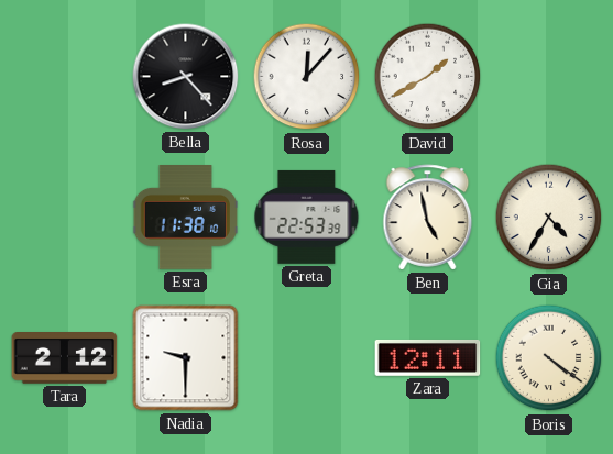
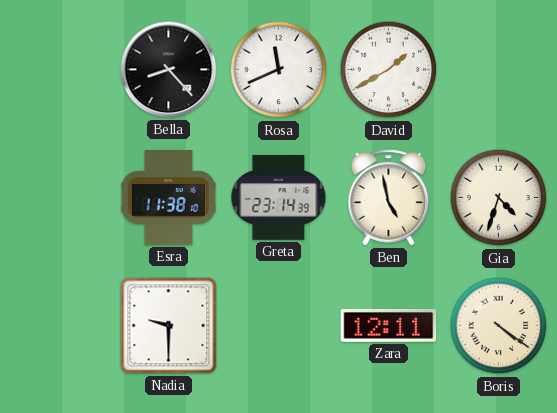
Rosa: 12:07 -> 11:41
Greta: 22:53 -> 23:14
Gia: 4:35 -> 4:33
Tara: 2:12 -> none
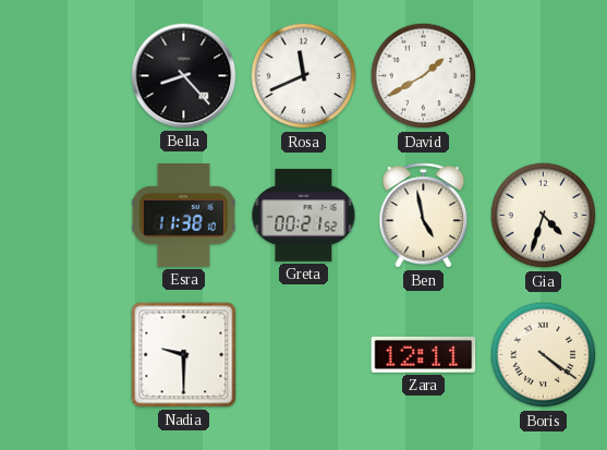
Greta: 23:14 -> 00:21
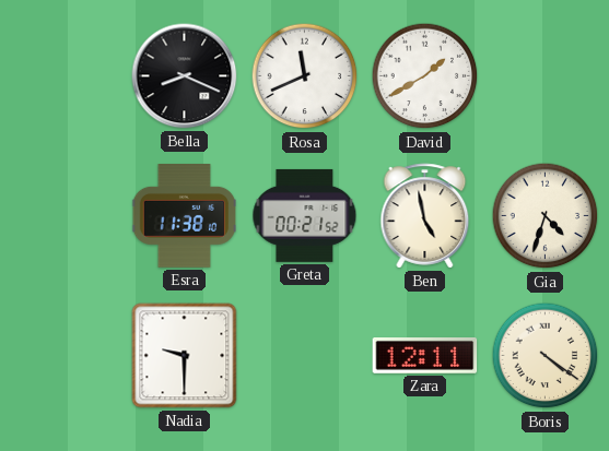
Bella: 8:23 -> 8:19
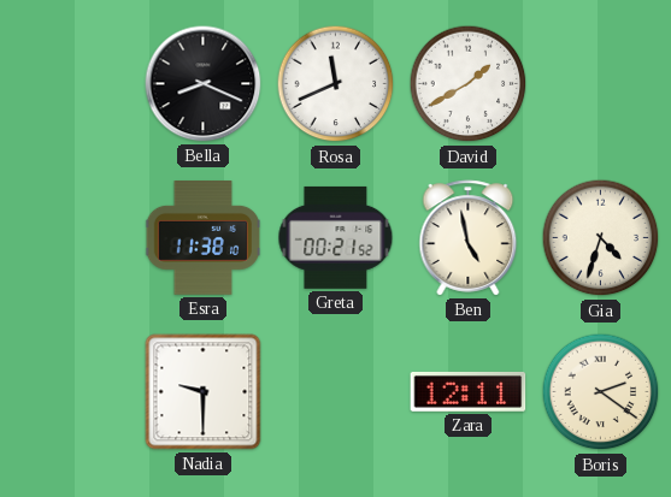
Boris: 4:21 -> 2:21
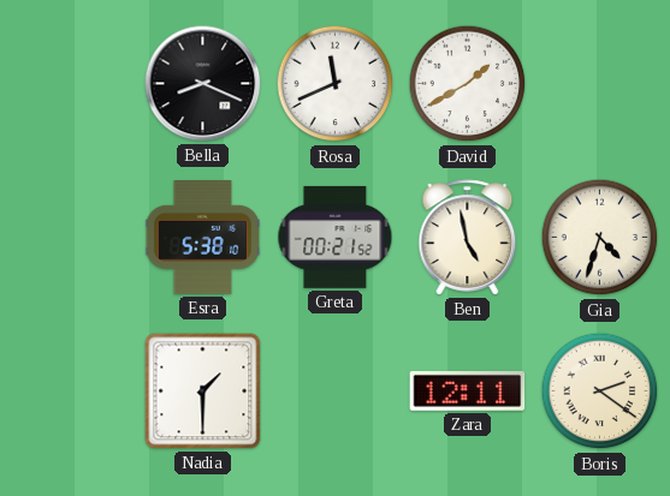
Esra: 11:38 -> 5:38
Nadia: 9:30 -> 1:30
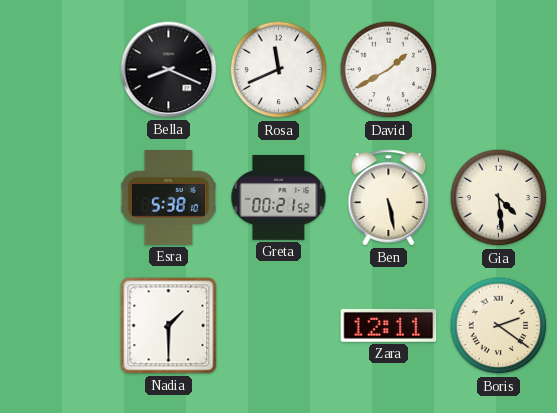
Ben: 4:58 -> 5:28
Gia: 4:33 -> 4:29
